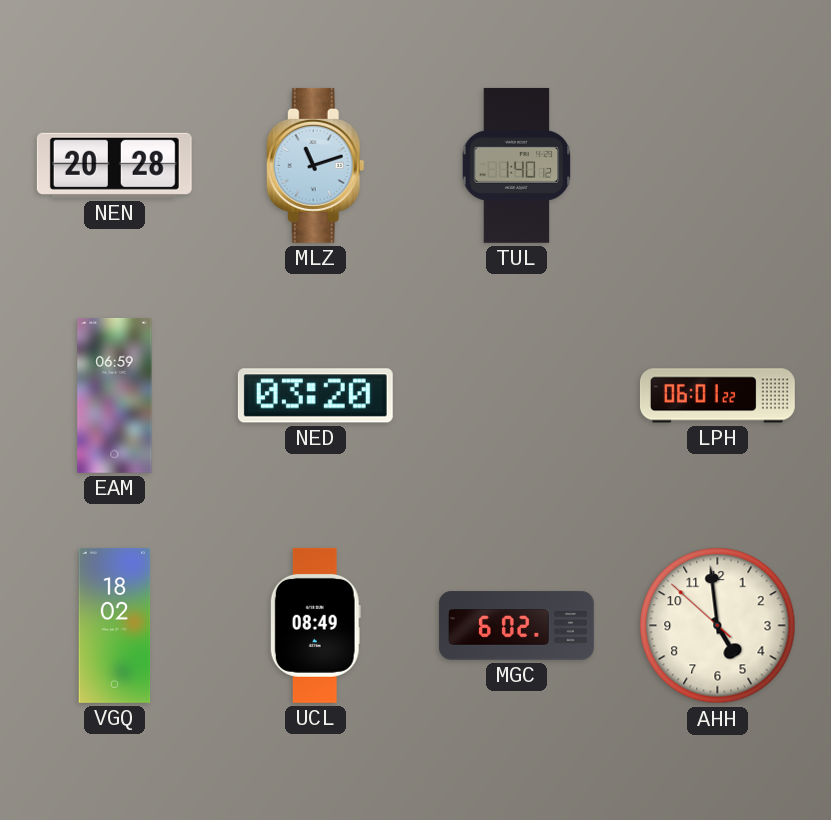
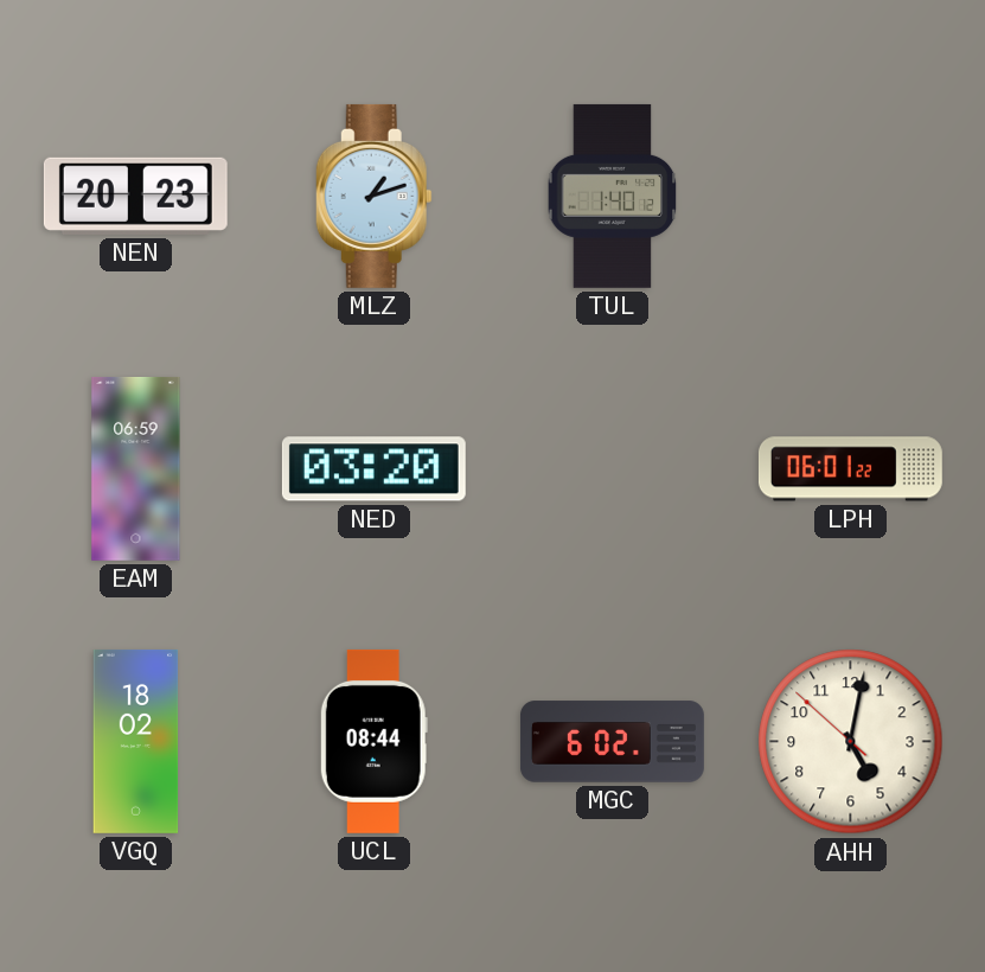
NEN: 20:28 -> 20:23
MLZ: 11:12 -> 1:12
UCL: 08:49 -> 08:44
AHH: 4:58 -> 5:01
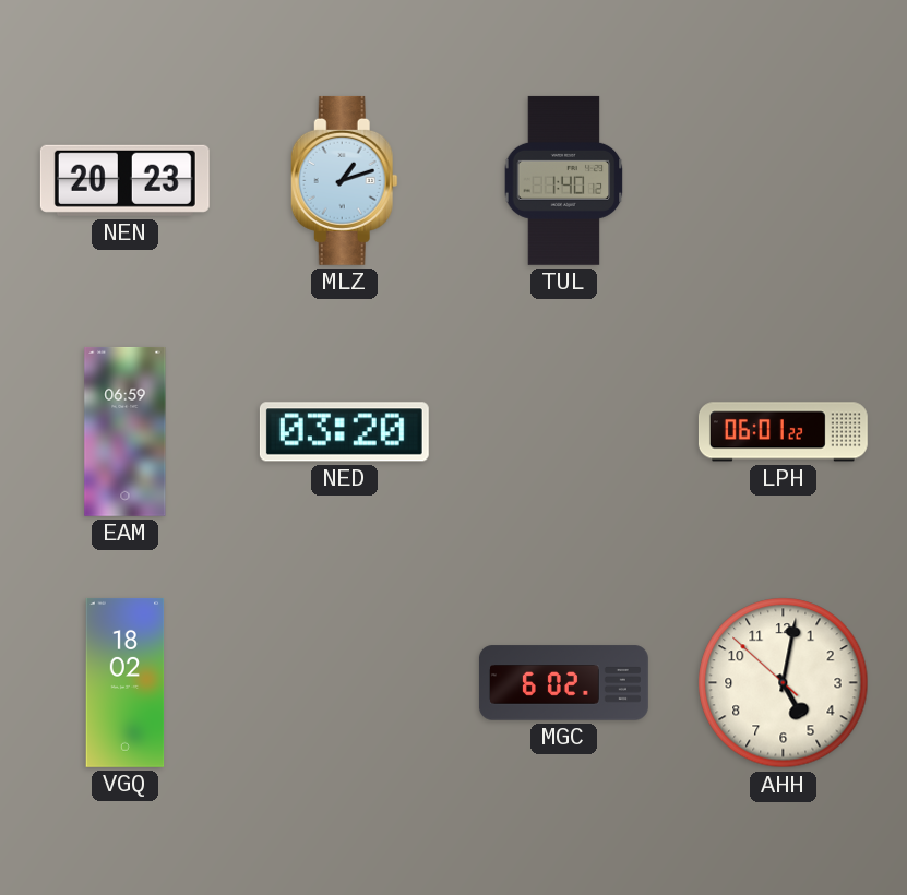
UCL: 08:44 -> none
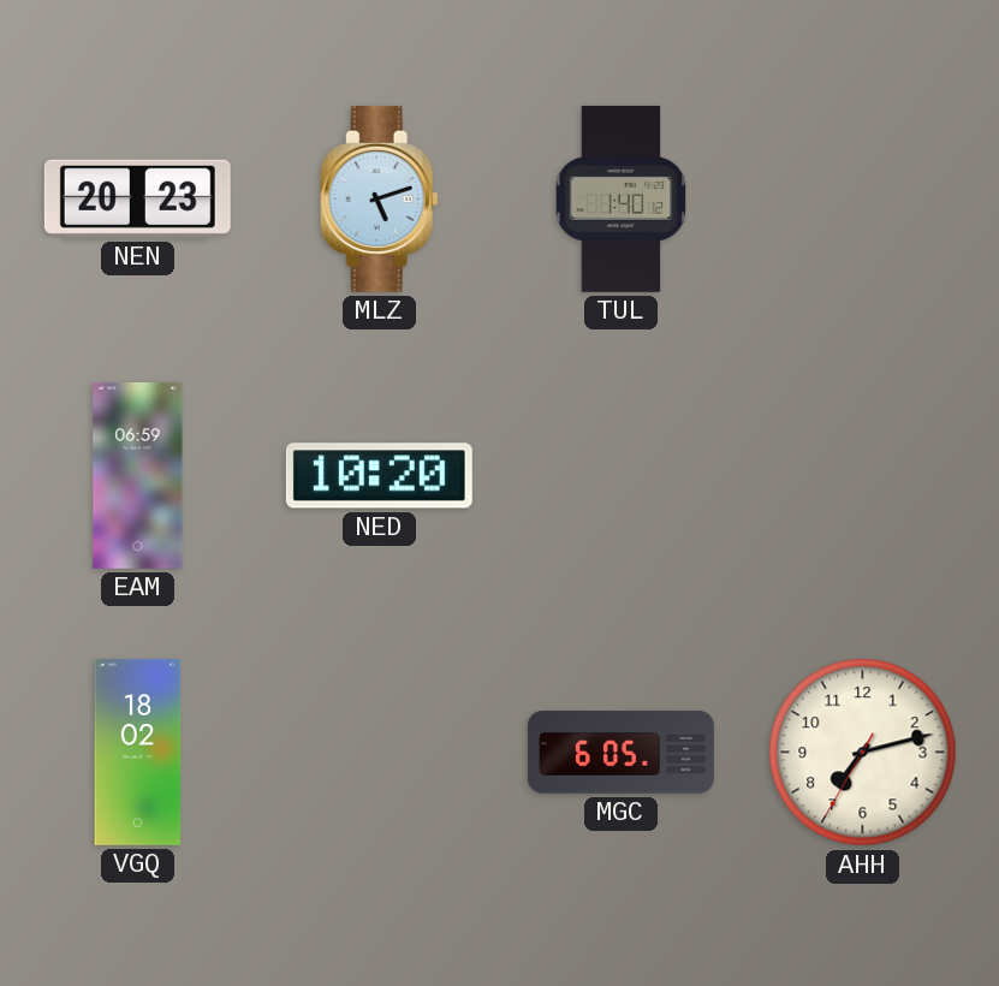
MLZ: 1:12 -> 5:12
NED: 03:20 -> 10:20
LPH: 06:01 -> none
MGC: 6:02 -> 6:05
AHH: 5:01 -> 7:12
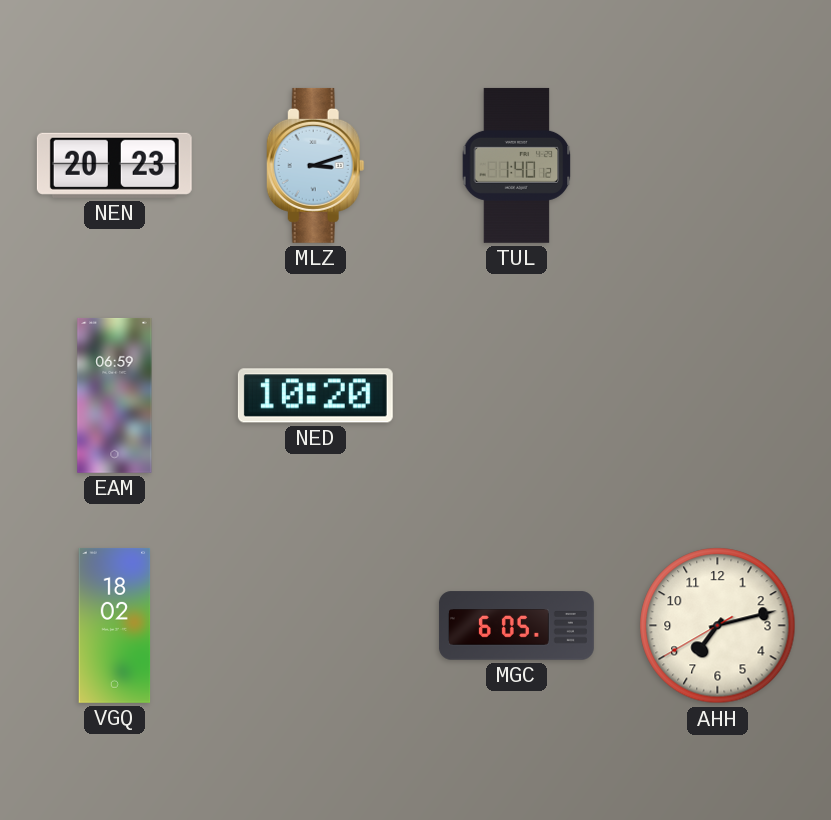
MLZ: 5:12 -> 3:12
AHH: 7:12:35 -> 7:12:40
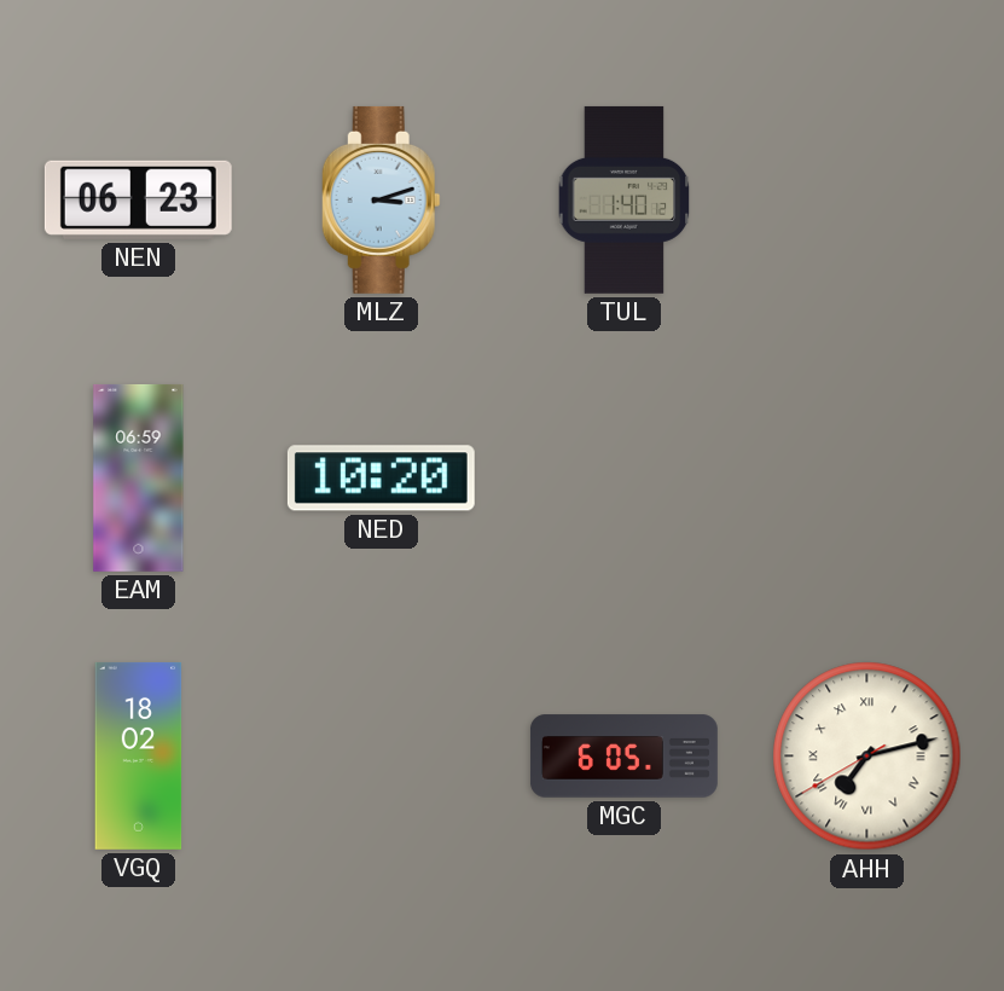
NEN: 20:23 -> 06:23
AHH numerals: Arabic -> Roman
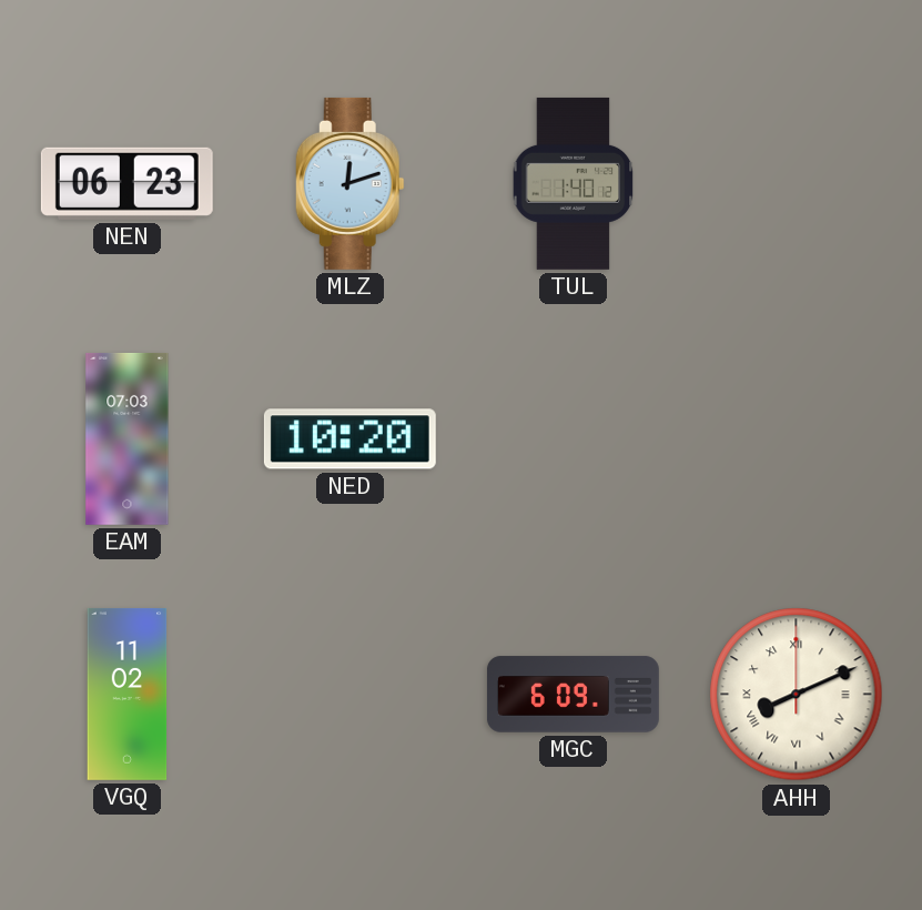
MLZ: 3:12 -> 12:12
EAM: 06:59 -> 07:03
VGQ: 18:02 -> 11:02
MGC: 6:05 -> 6:09
AHH: 7:12 -> 8:11
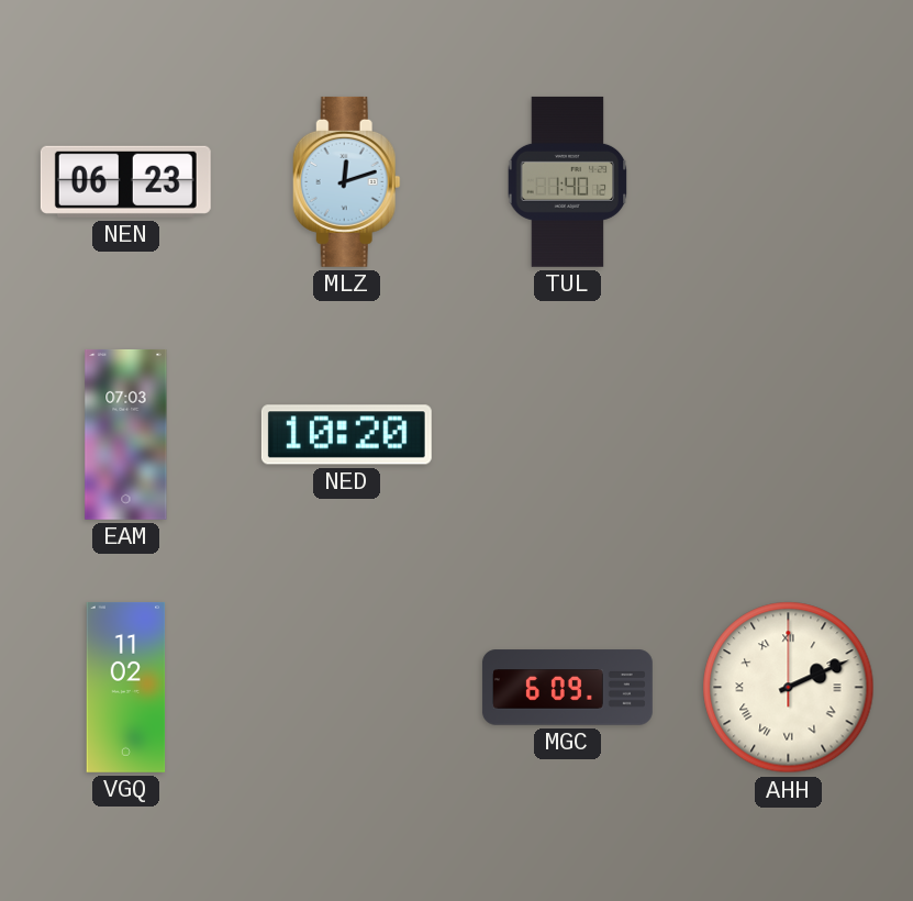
AHH: 8:11 -> 2:11
